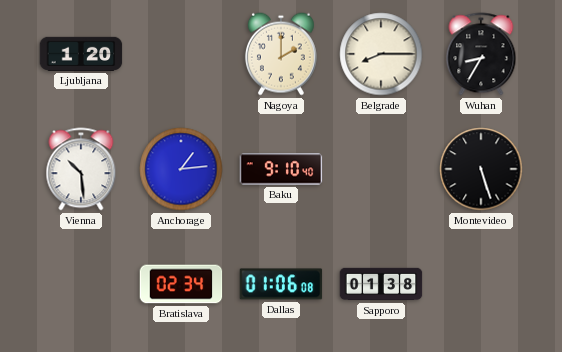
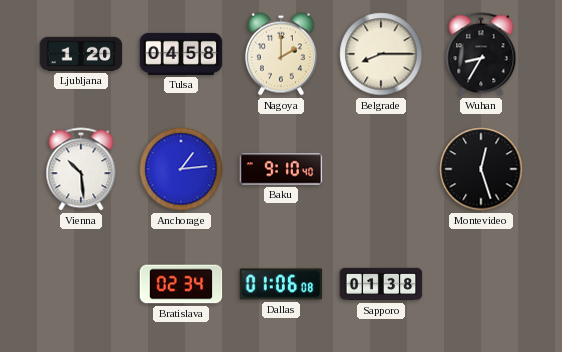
Tulsa: none -> 04:58
Montevideo: 5:27 -> 12:27
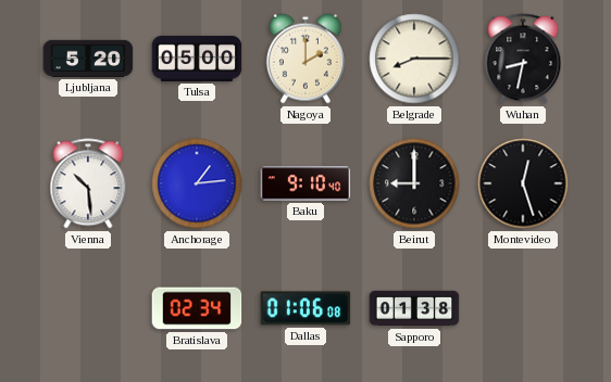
Ljubljana: 1:20 -> 5:20
Tulsa: 04:58 -> 05:00
Wuhan: 8:35 -> 8:32
Beirut: none -> 9:00
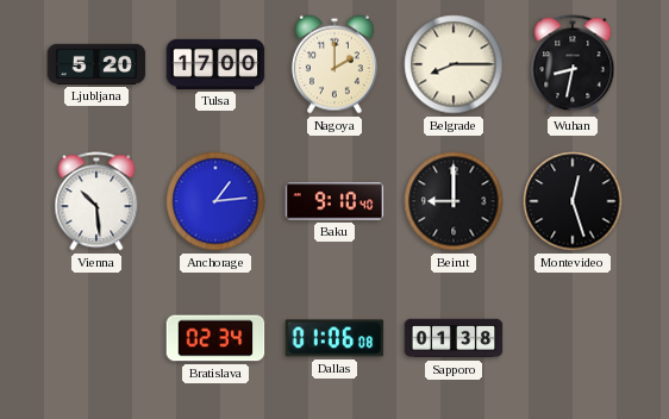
Tulsa: 05:00 -> 17:00
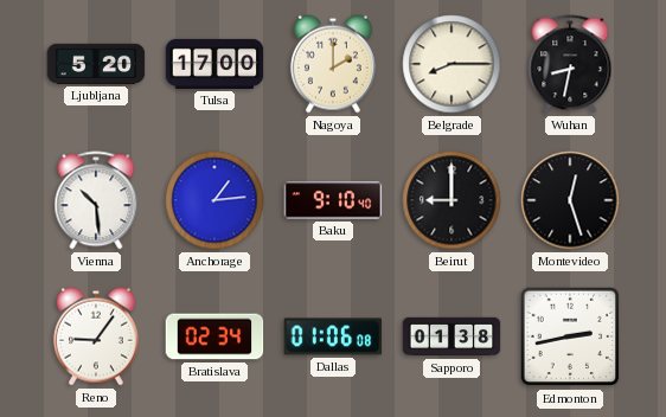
Reno: none -> 9:06
Edmonton: none -> 2:43
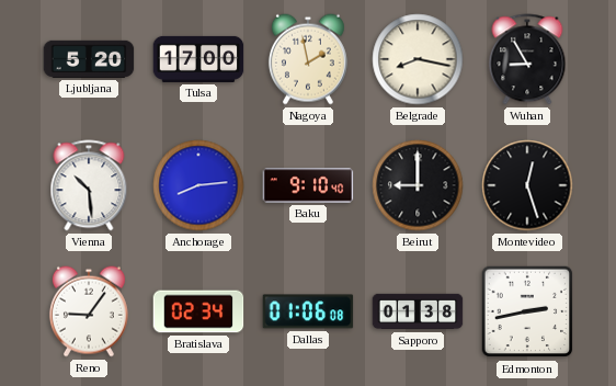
Nagoya: 2:00 -> 1:58
Belgrade: 8:15 -> 8:17
Wuhan: 8:32 -> 8:55
Anchorage: 1:14 -> 8:14
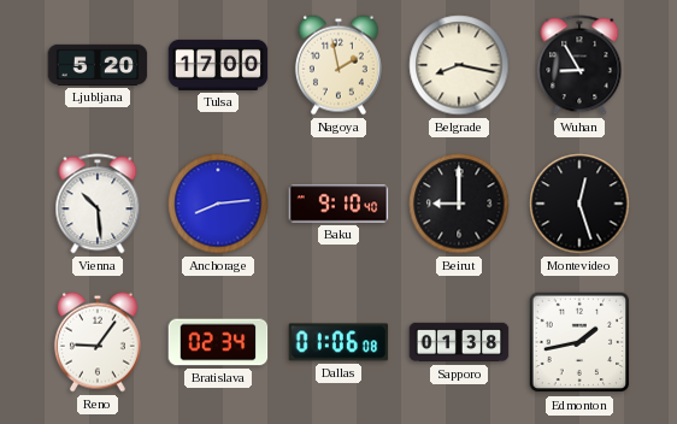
Edmonton: 2:43 -> 1:43
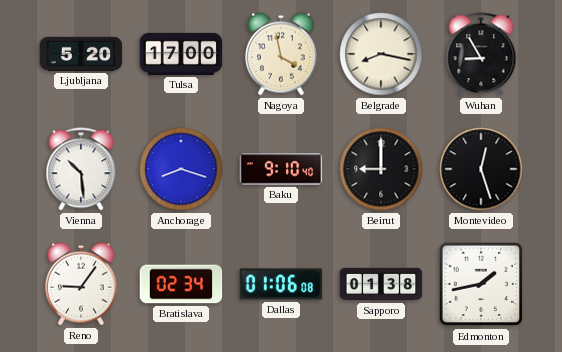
Nagoya: 1:58 -> 3:58
Anchorage: 8:14 -> 8:18
